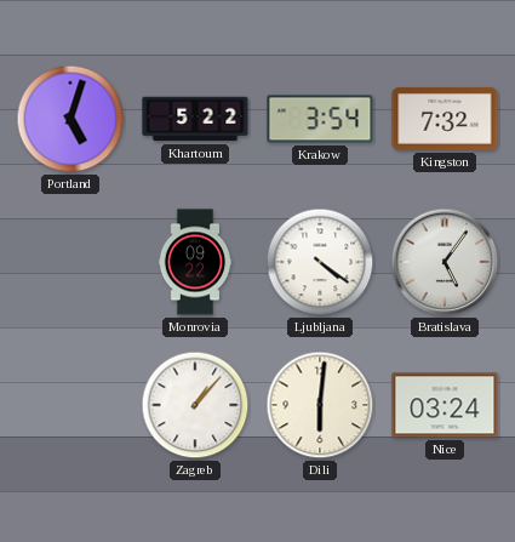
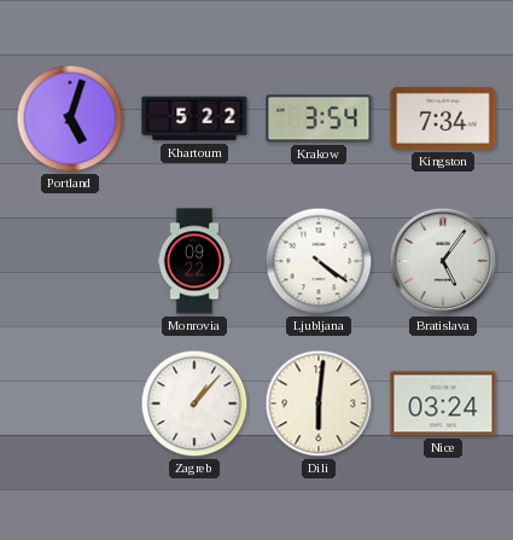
Kingston: 7:32 -> 7:34
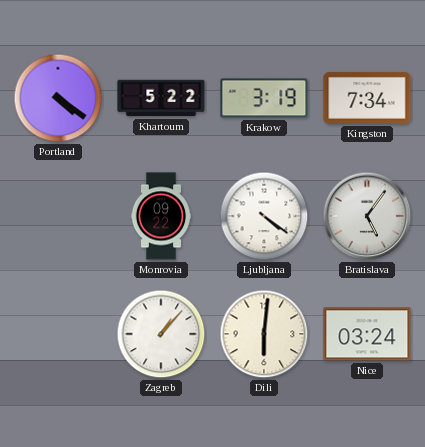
Portland: 5:03 -> 4:21
Krakow: 3:54 -> 3:19
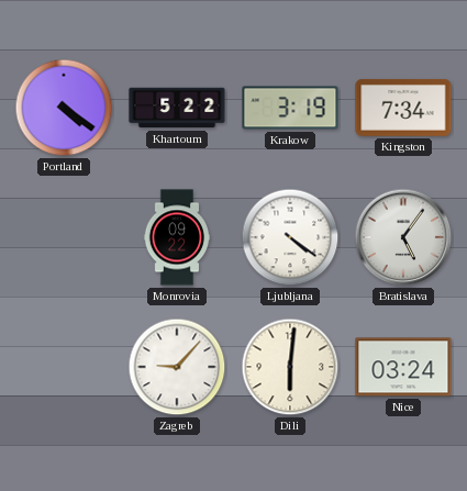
Zagreb: 1:07 -> 9:07
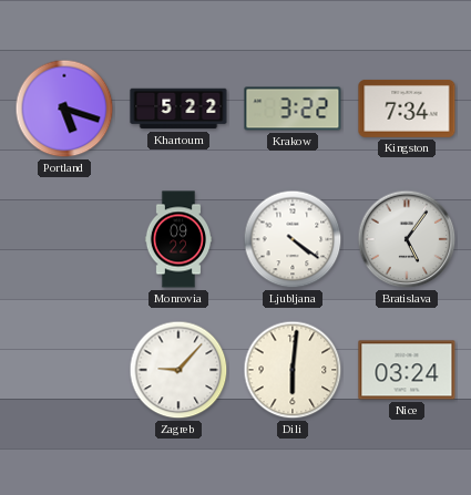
Portland: 4:21 -> 5:18
Krakow: 3:19 -> 3:22
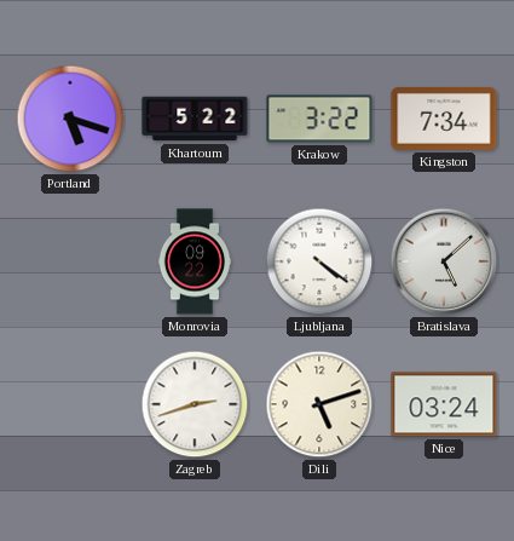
Bratislava: 5:06 -> 5:08
Zagreb: 9:07 -> 2:42
Dili: 6:01 -> 5:12
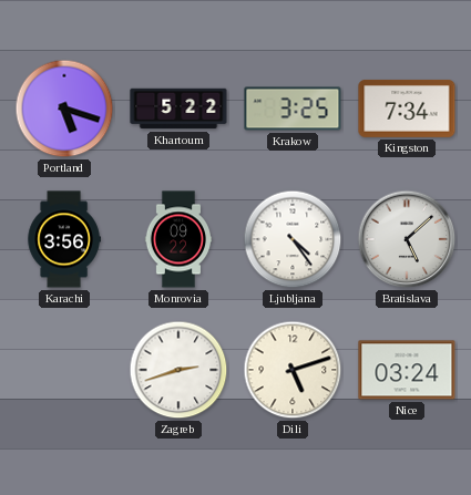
Krakow: 3:22 -> 3:25
Karachi: none -> 3:56
Ljubljana: 4:21 -> 4:24
